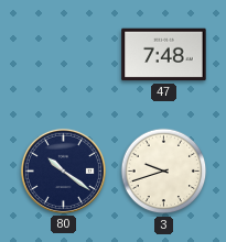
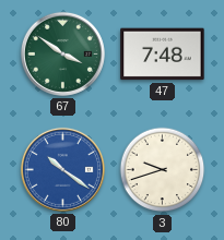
67: none -> 3:51
80 dial: navy -> blue
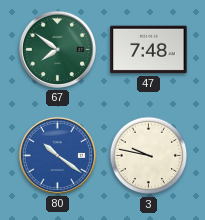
67: 3:51 -> 7:51
3: 9:42 -> 9:47
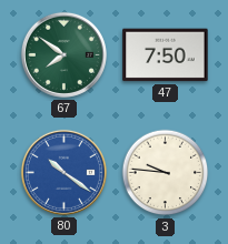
47: 7:48 -> 7:50
3: 9:47 -> 9:46
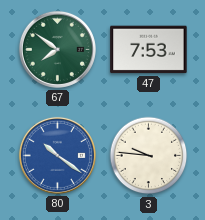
47: 7:50 -> 7:53
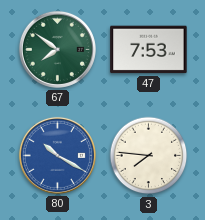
80: 10:21 -> 10:20
3: 9:46 -> 7:46
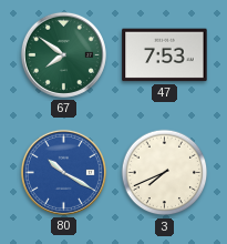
3: 7:46 -> 7:41
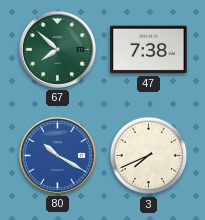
67: 7:51 -> 7:52
47: 7:53 -> 7:38
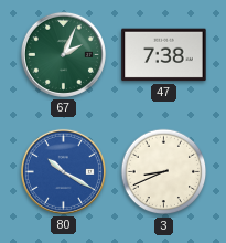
67: 7:52 -> 2:04
3: 7:41 -> 8:41
